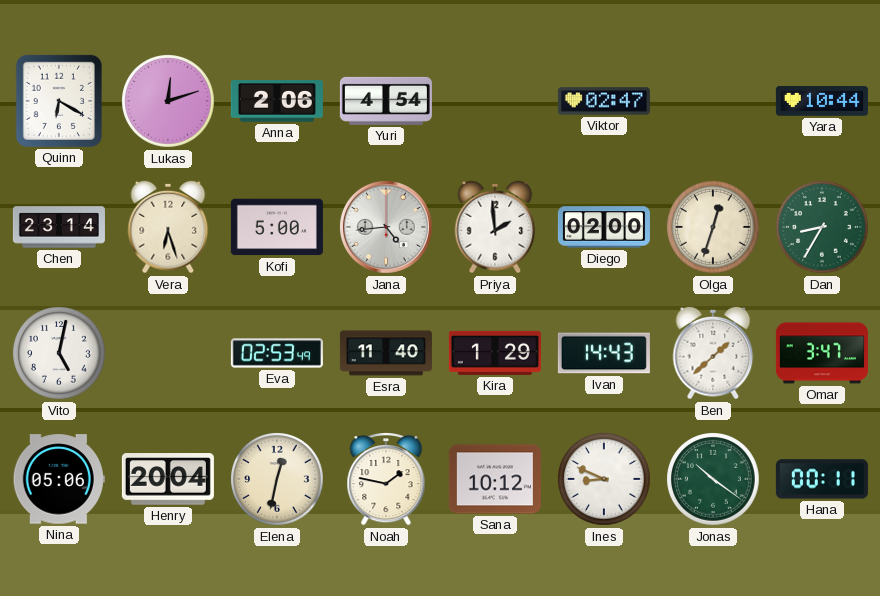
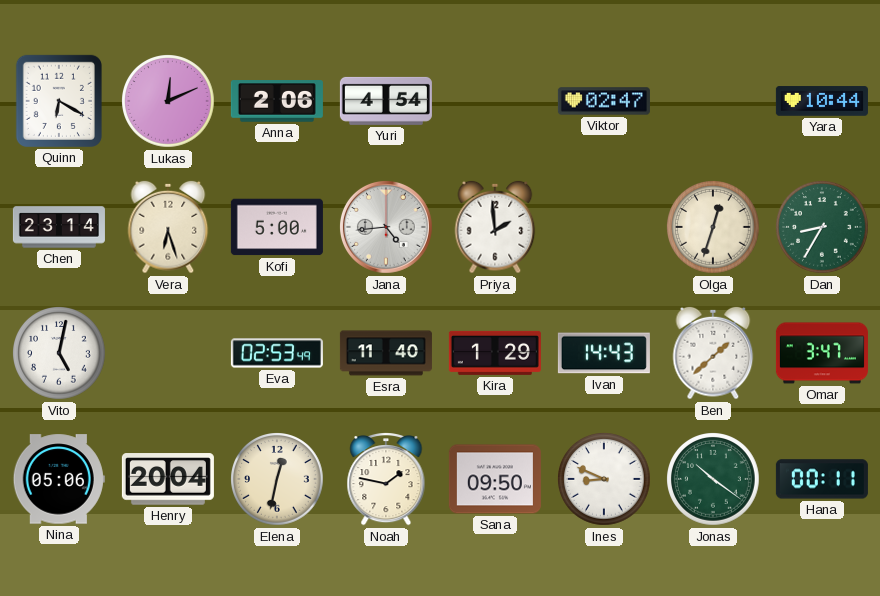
Lukas: 12:12 -> 12:11
Diego: 02:00 -> none
Sana: 10:12 -> 09:50
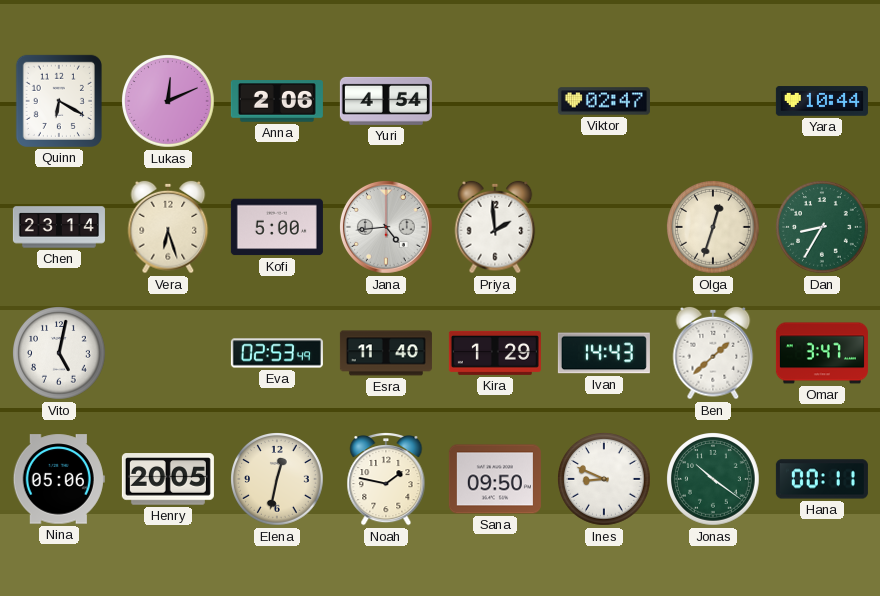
Henry: 20:04 -> 20:05
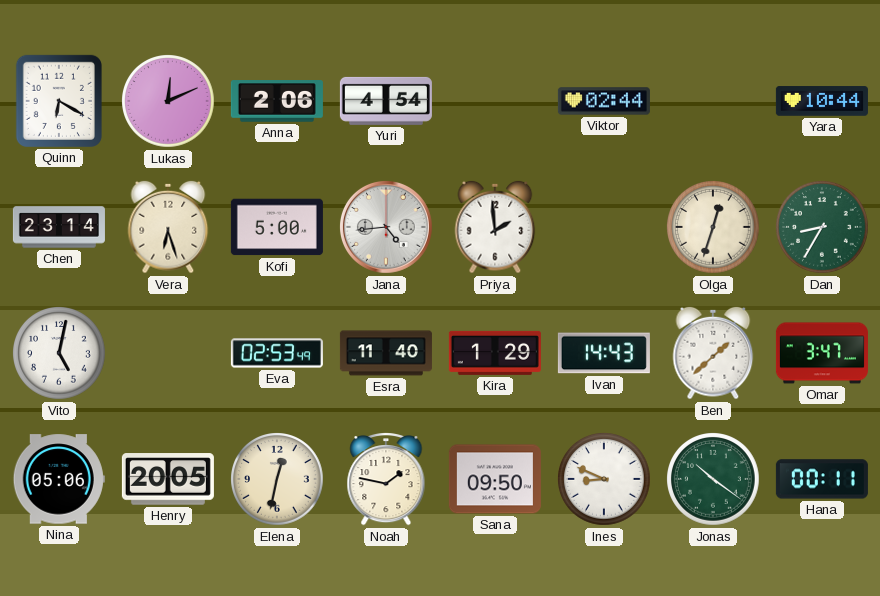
Viktor: 02:47 -> 02:44
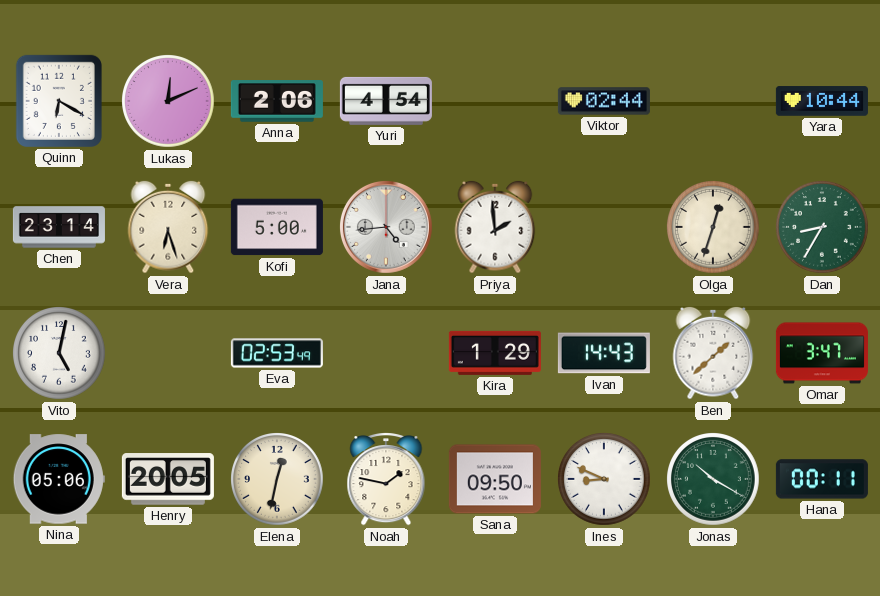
Esra: 11:40 -> none
Jonas: 10:21 -> 10:20
